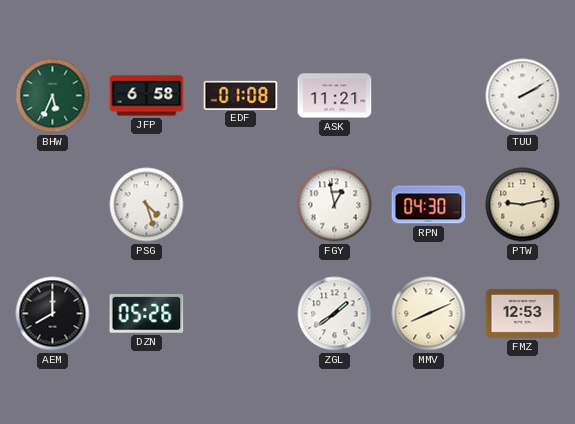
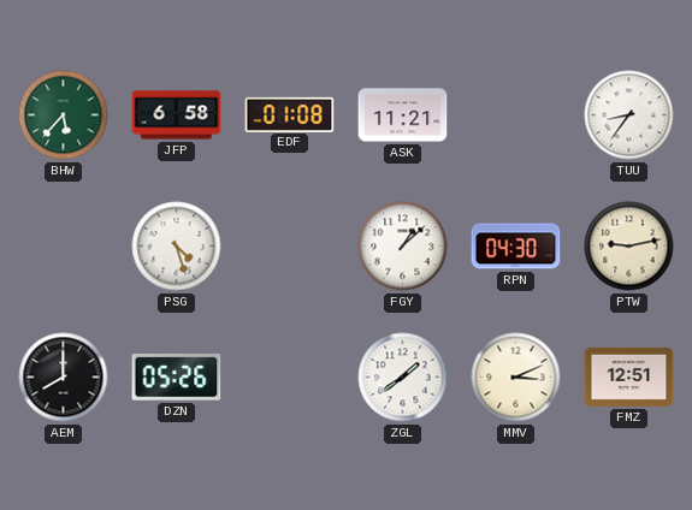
BHW: 5:34 -> 5:37
TUU: 2:10 -> 8:36
FGY: 12:58 -> 1:08
MMV: 8:11 -> 3:11
FMZ: 12:53 -> 12:51
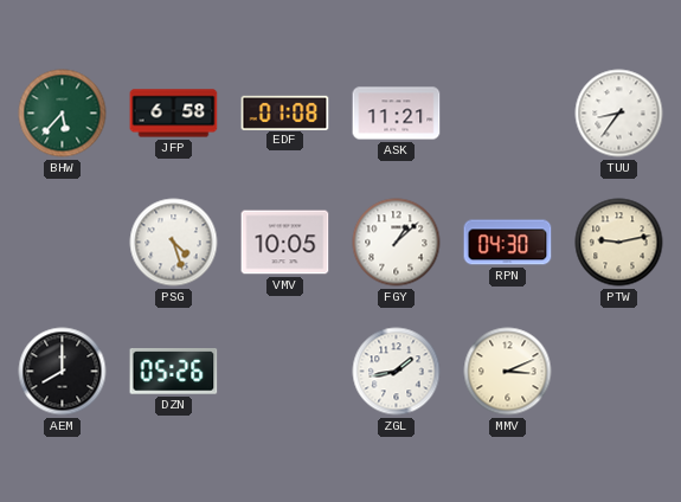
VMV: none -> 10:05
ZGL: 1:39 -> 1:43
FMZ: 12:51 -> none
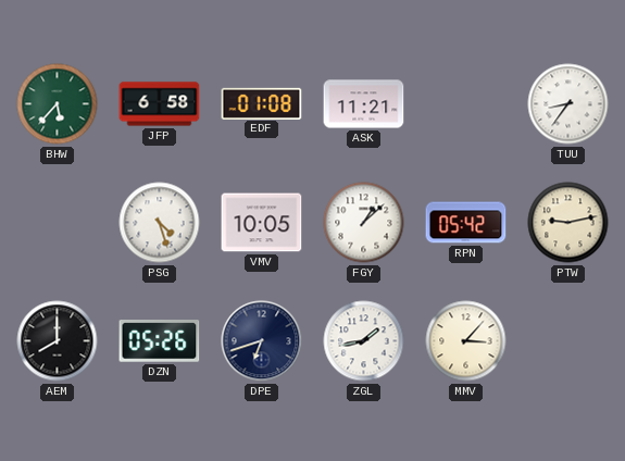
RPN: 04:30 -> 05:42
DPE: none -> 6:42
MMV: 3:11 -> 3:07
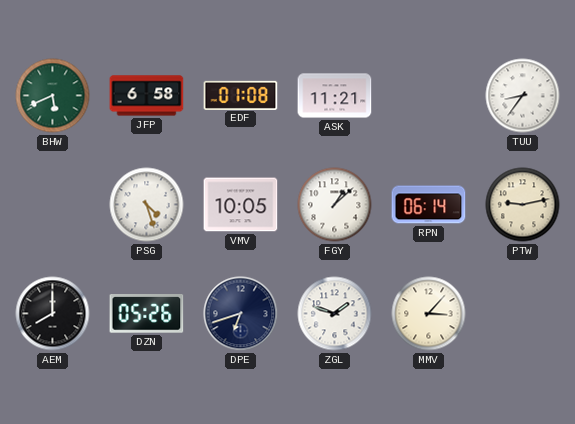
BHW: 5:37 -> 5:41
RPN: 05:42 -> 06:14
ZGL: 1:43 -> 1:48
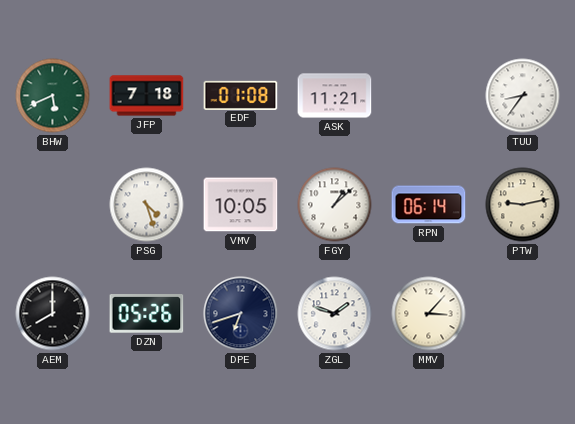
JFP: 6:58 -> 7:18
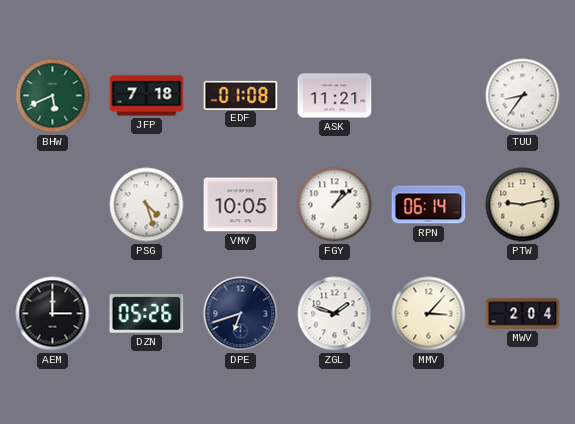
AEM: 8:00 -> 3:00
MWV: none -> 2:04
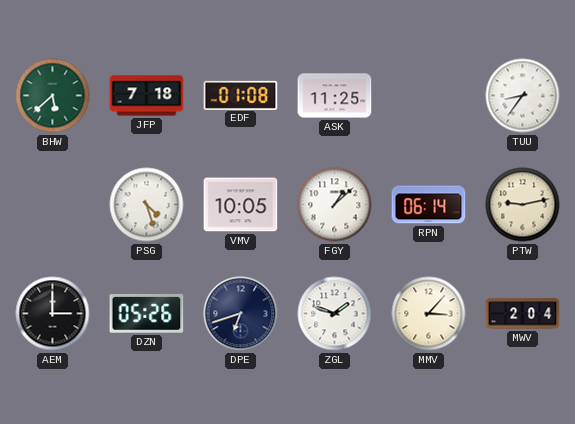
BHW: 5:41 -> 5:38
ASK: 11:21 -> 11:25
